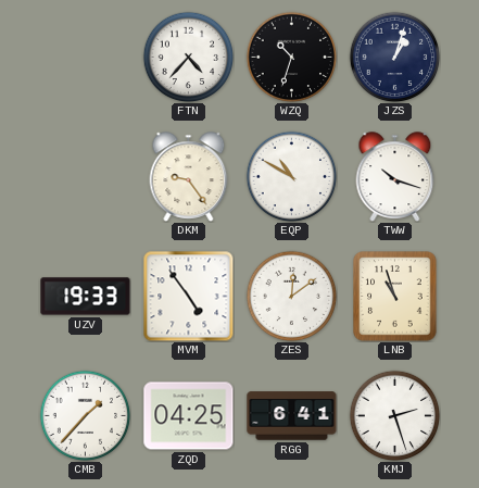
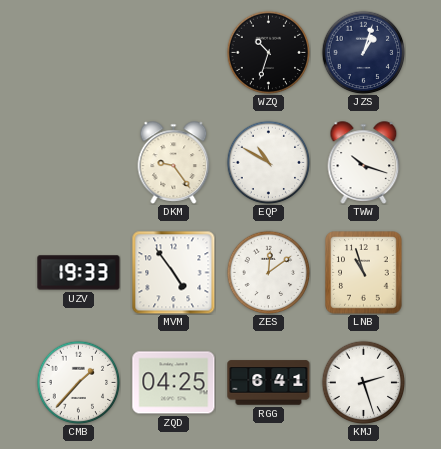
FTN: 4:37 -> none
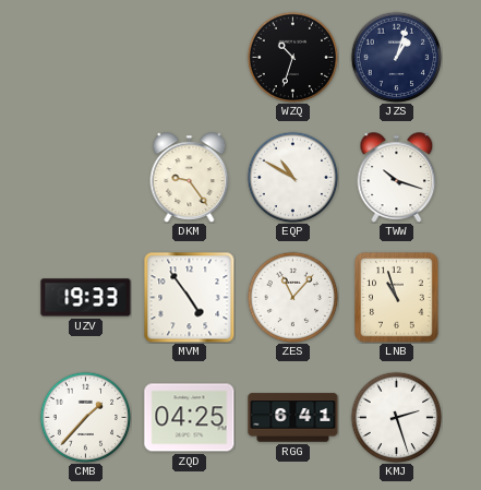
ZES: 12:09 -> 11:07
